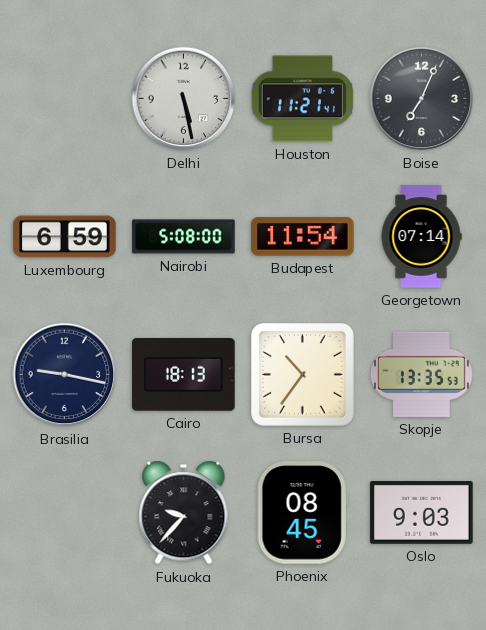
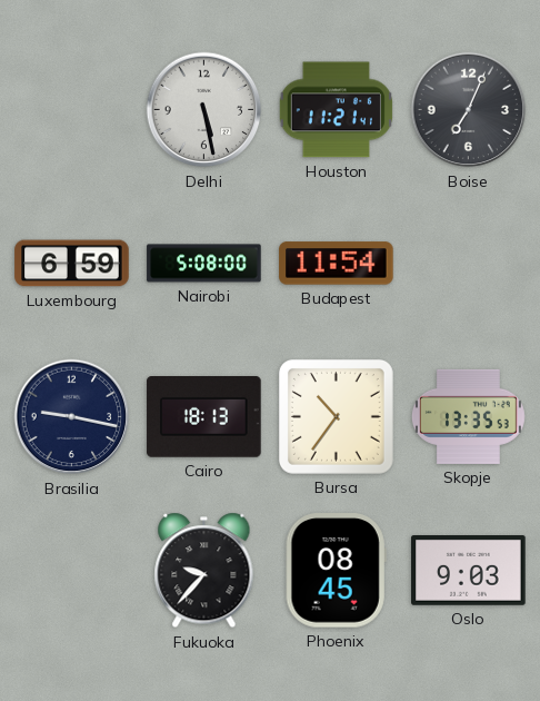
Georgetown: 07:14 -> none
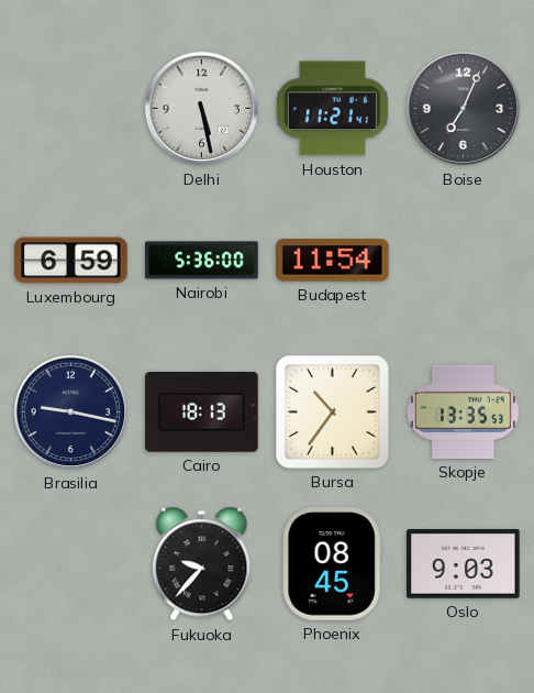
Nairobi: 5:08 -> 5:36
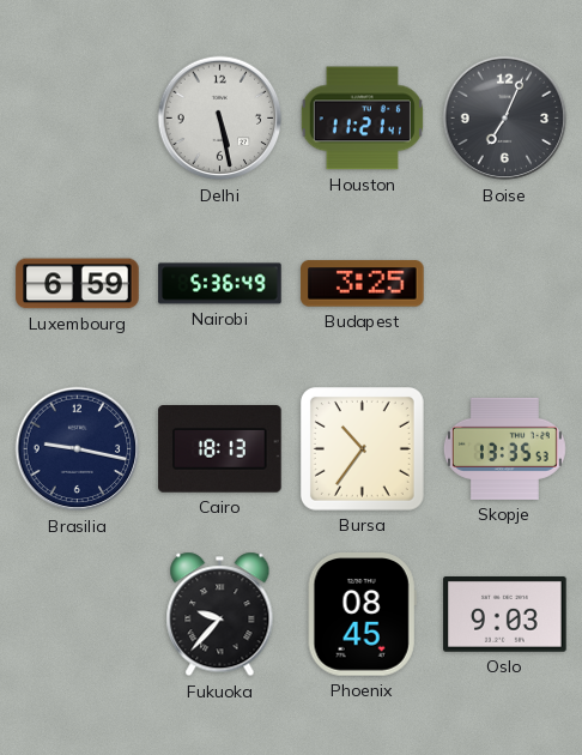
Nairobi: 5:36:00 -> 5:36:49
Budapest: 11:54 -> 3:25
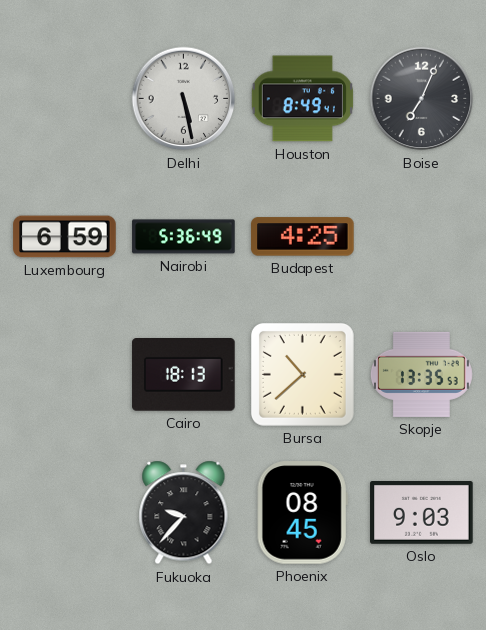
Houston: 11:21 -> 8:49
Budapest: 3:25 -> 4:25
Brasilia: 9:17 -> none
Bursa: 10:36 -> 10:38
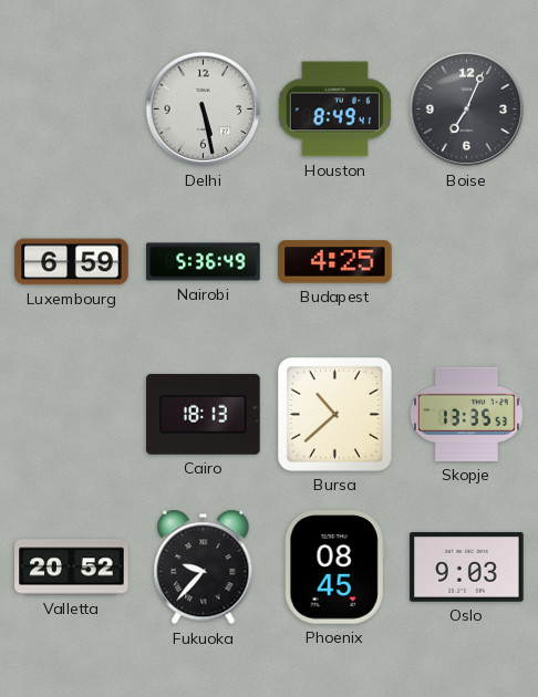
Valletta: none -> 20:52
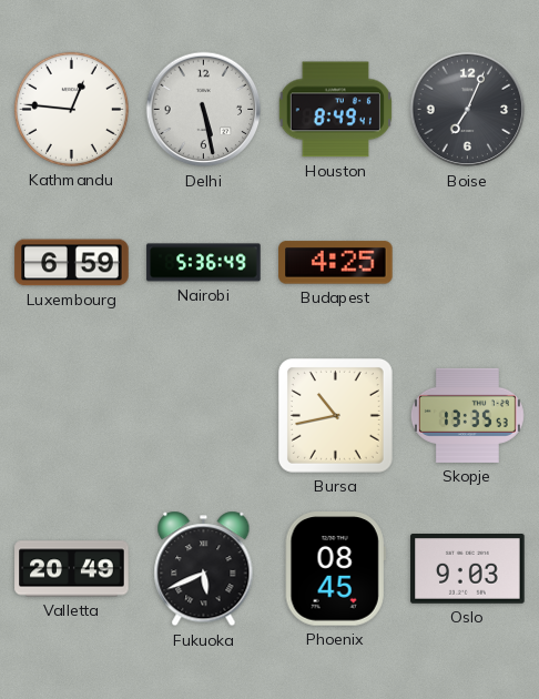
Kathmandu: none -> 12:46
Cairo: 18:13 -> none
Bursa: 10:38 -> 10:43
Valletta: 20:52 -> 20:49
Fukuoka: 9:37 -> 5:41
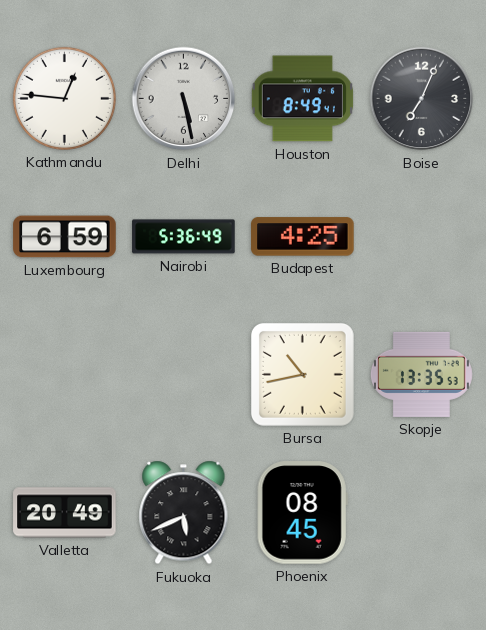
Oslo: 9:03 -> none
